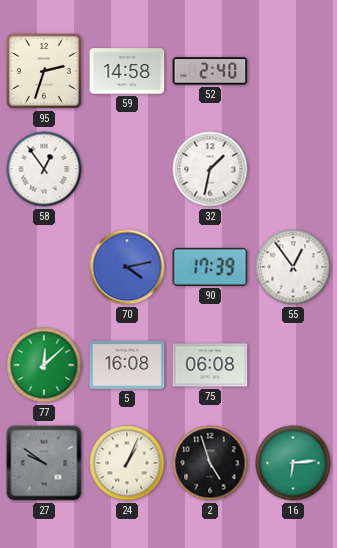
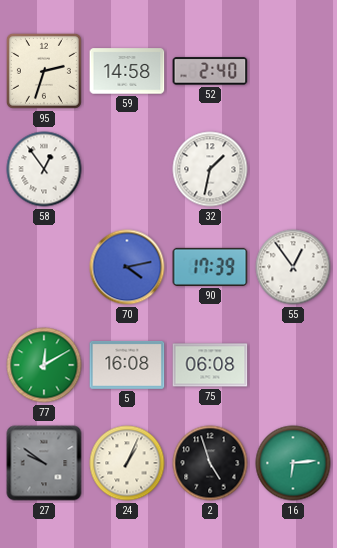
77: 12:08 -> 12:10
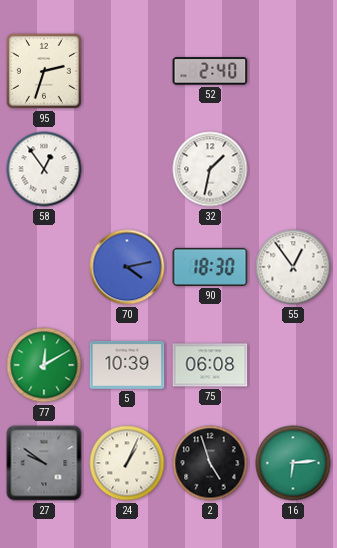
59: 14:58 -> none
90: 17:39 -> 18:30
5: 16:08 -> 10:39
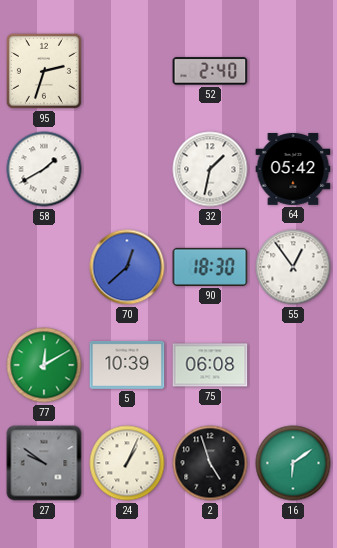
58: 12:54 -> 1:40
64: none -> 05:42
70: 4:13 -> 12:38
16: 6:14 -> 6:09
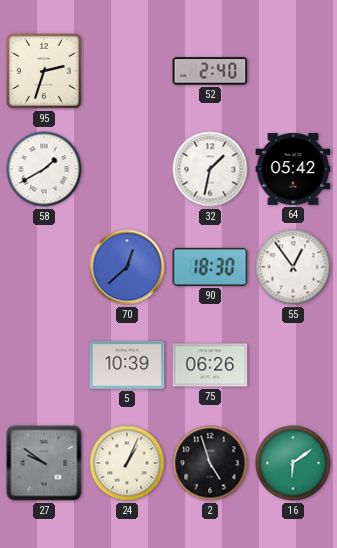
77: 12:10 -> none
75: 06:08 -> 06:26
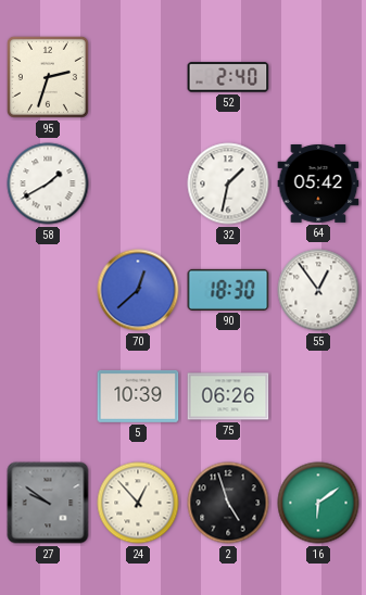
24: 1:04 -> 12:53
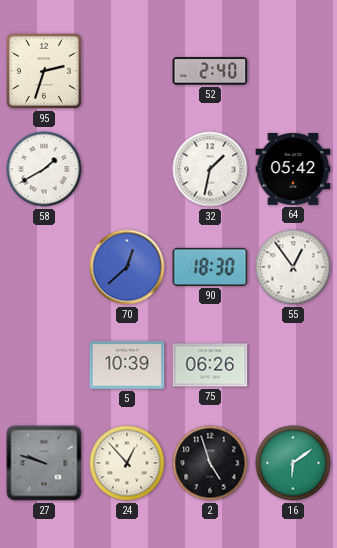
27: 9:51 -> 9:48
